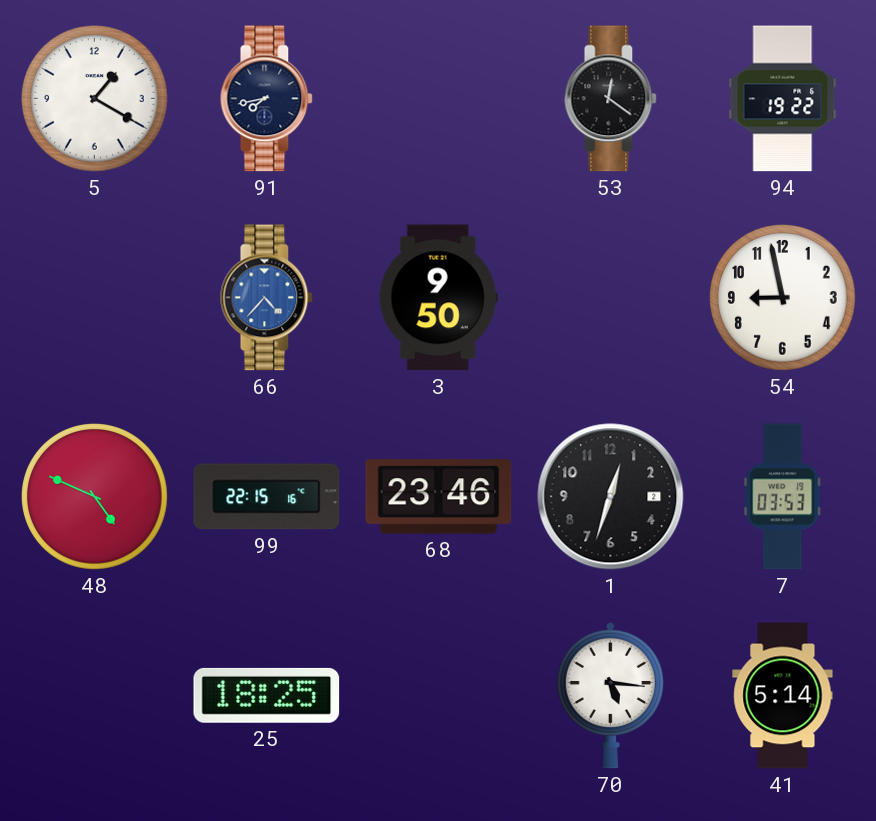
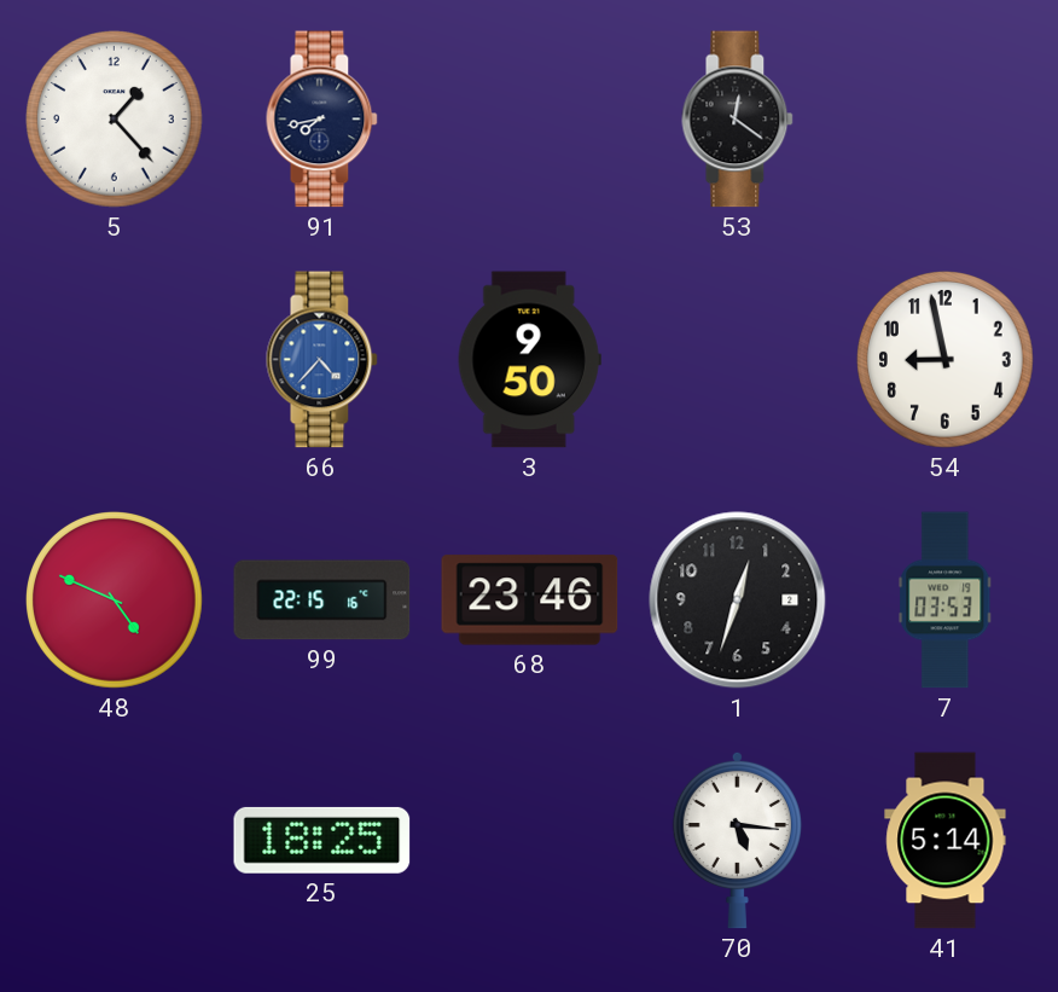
5: 1:20 -> 1:23
94: 19:22 -> none
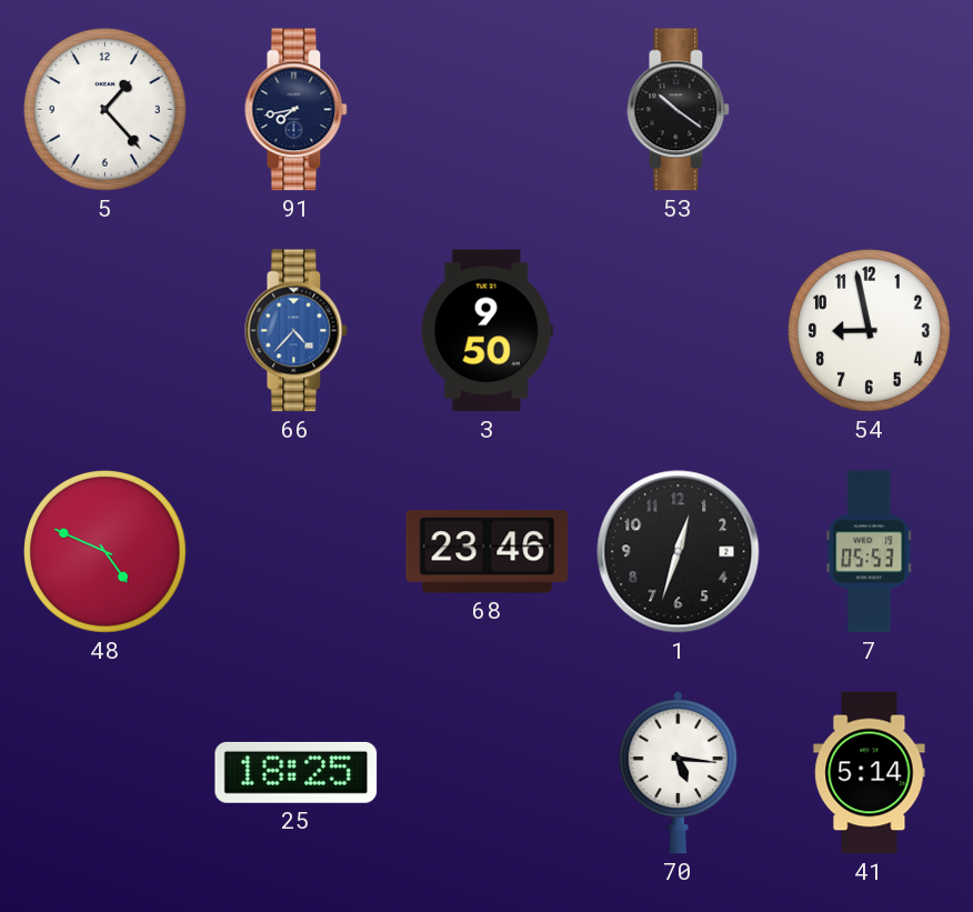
53: 12:21 -> 10:21
99: 22:15 -> none
7: 03:53 -> 05:53
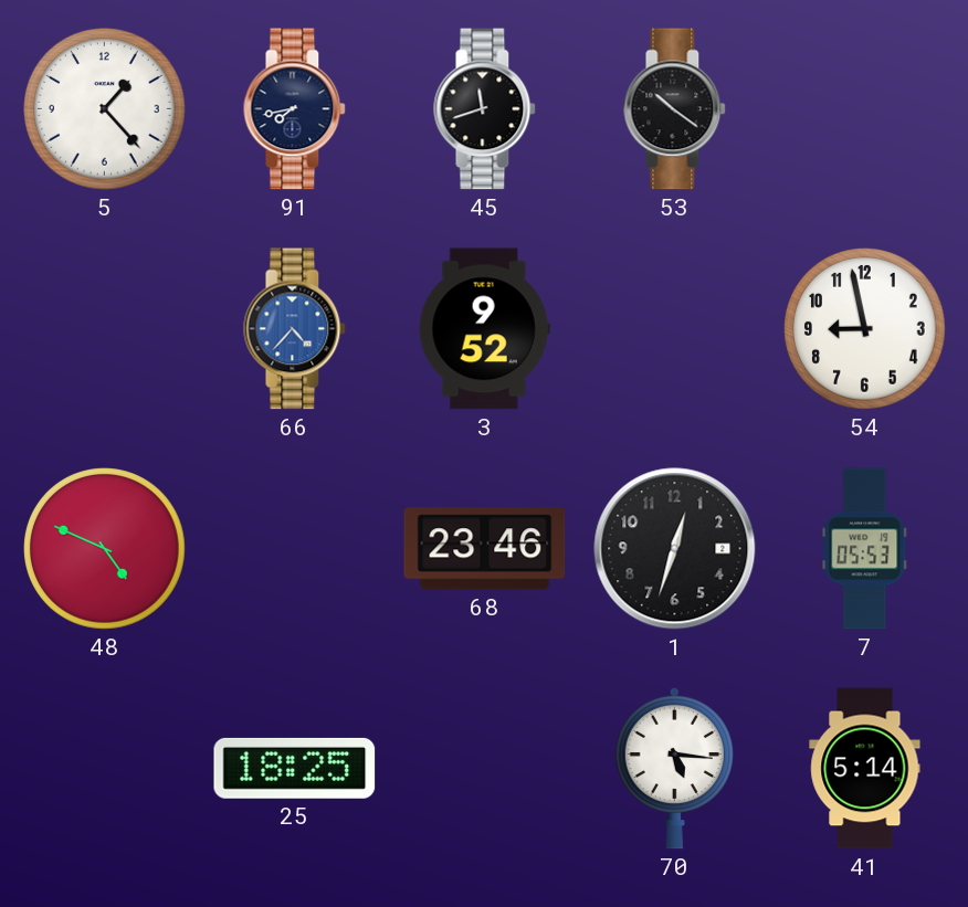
45: none -> 11:42
3: 9:50 -> 9:52
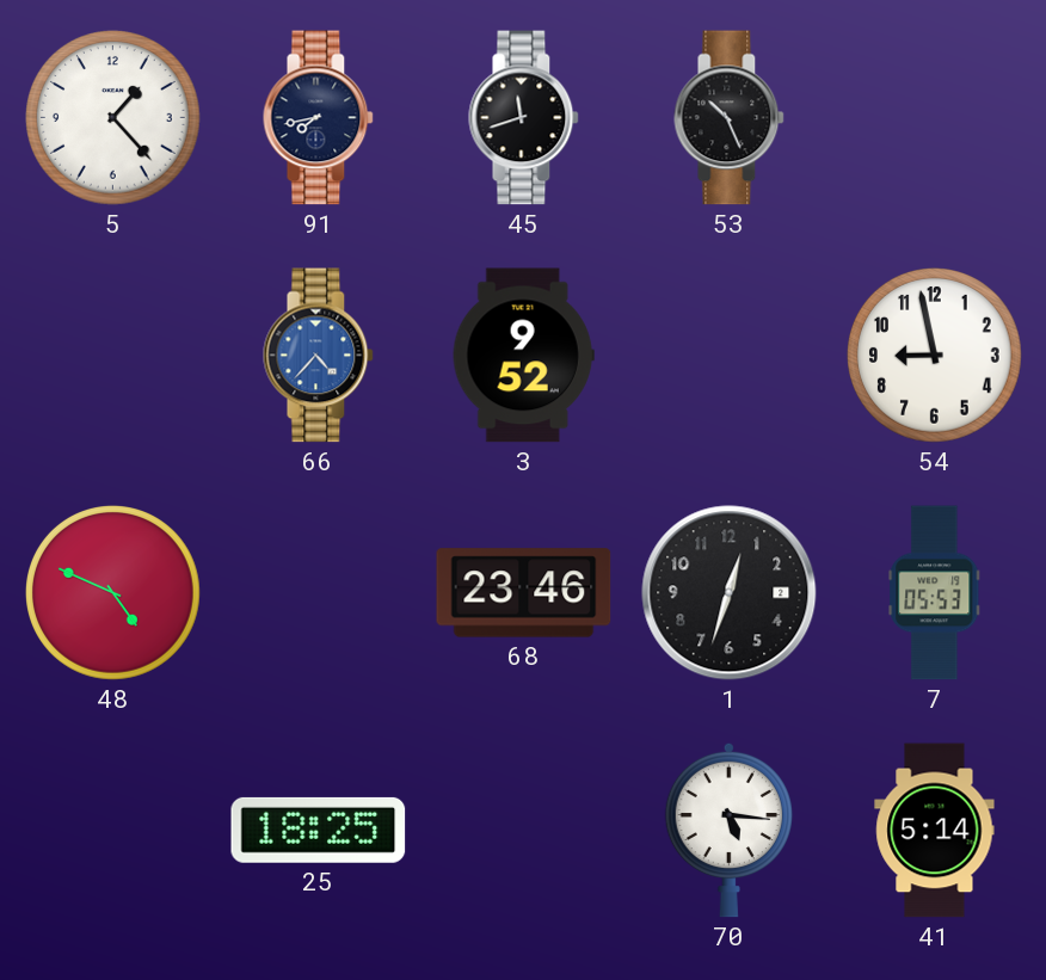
53: 10:21 -> 10:26
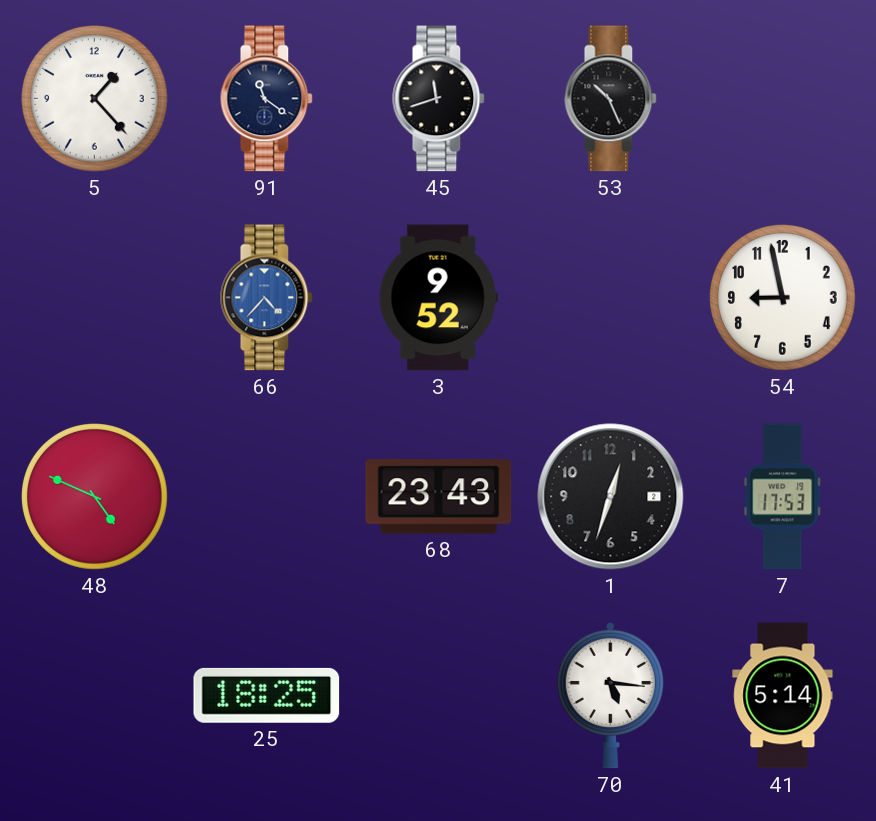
91: 7:43 -> 11:21
68: 23:46 -> 23:43
7: 05:53 -> 17:53
